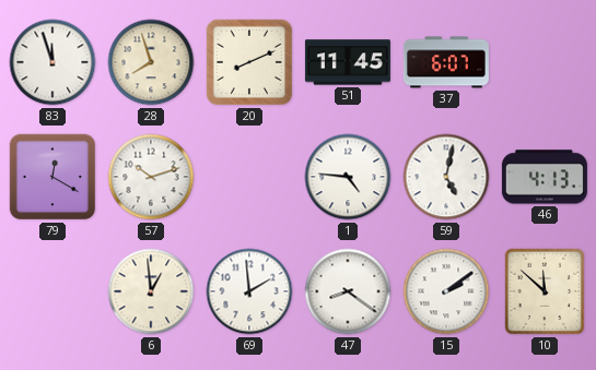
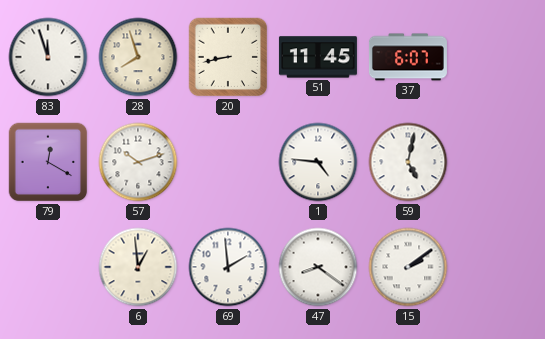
20: 8:11 -> 8:43
46: 4:13 -> none
10: 11:52 -> none
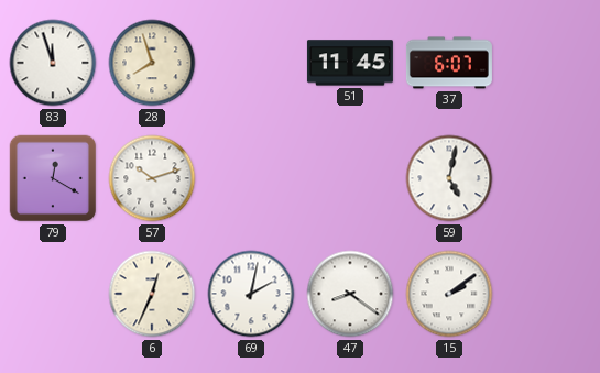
20: 8:43 -> none
1: 4:46 -> none
6: 12:59 -> 12:34
69: 1:59 -> 2:02
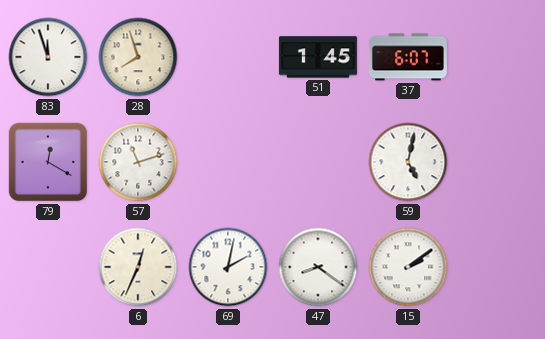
51: 11:45 -> 1:45
57: 10:12 -> 11:12
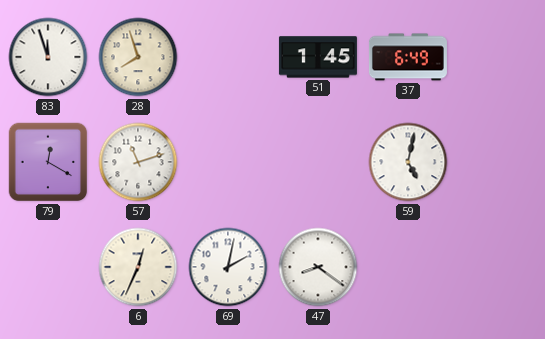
37: 6:07 -> 6:49
15: 2:09 -> none
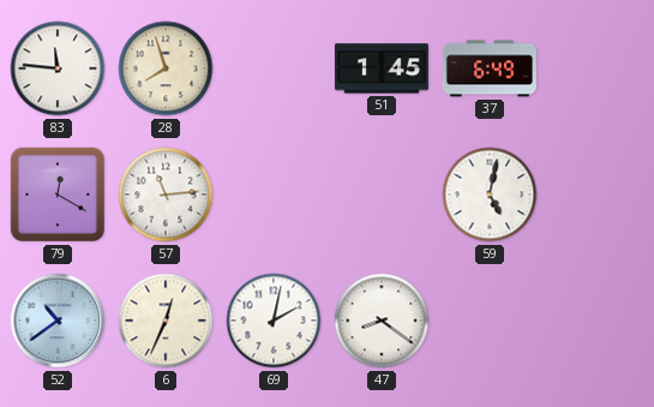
83: 11:57 -> 11:46
57: 11:12 -> 11:14
52: none -> 10:39
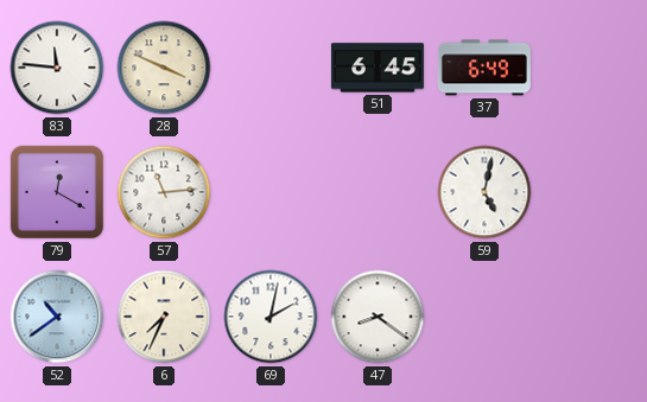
28: 7:57 -> 3:49
51: 1:45 -> 6:45
6: 12:34 -> 7:34
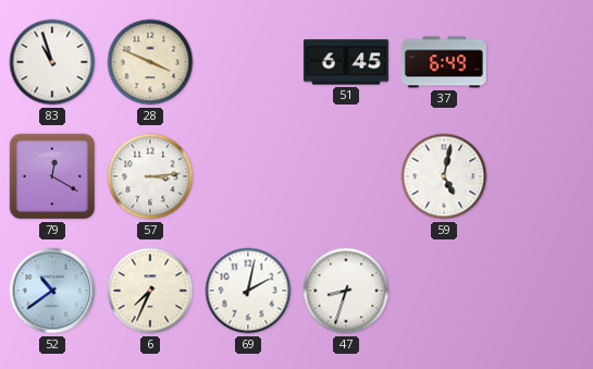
83: 11:46 -> 10:57
57: 11:14 -> 3:14
47: 8:21 -> 8:33
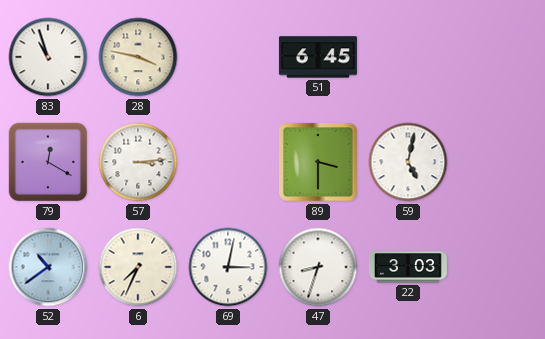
28: 3:49 -> 3:47
37: 6:49 -> none
89: none -> 3:30
69: 2:02 -> 3:02
22: none -> 3:03
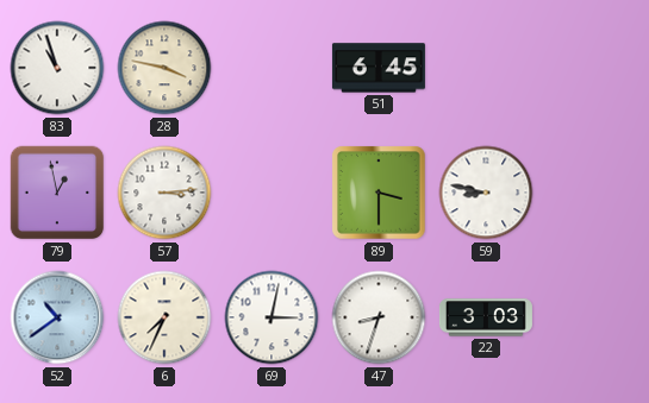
79: 12:20 -> 12:58
59: 5:02 -> 8:47
